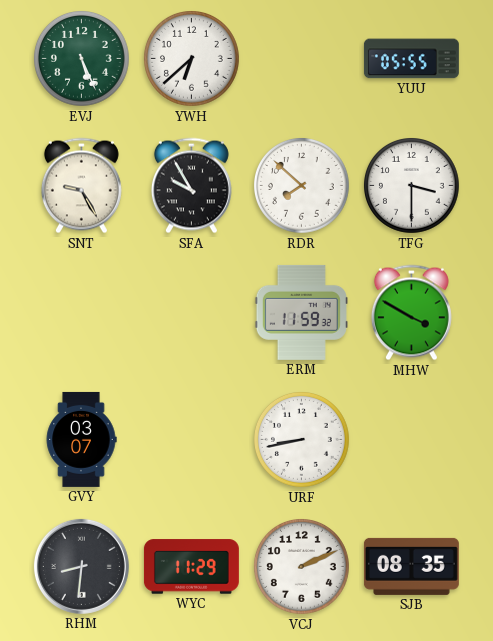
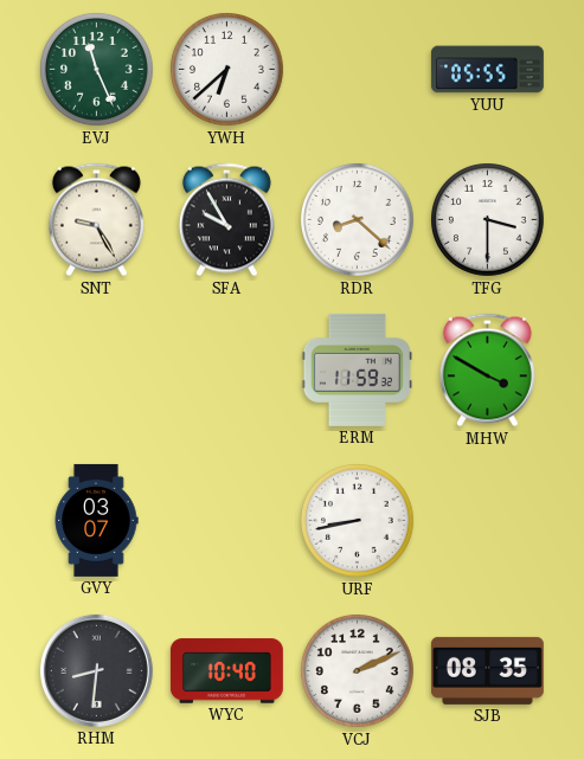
EVJ: 5:26 -> 11:26
RDR: 7:52 -> 8:22
WYC: 11:29 -> 10:40
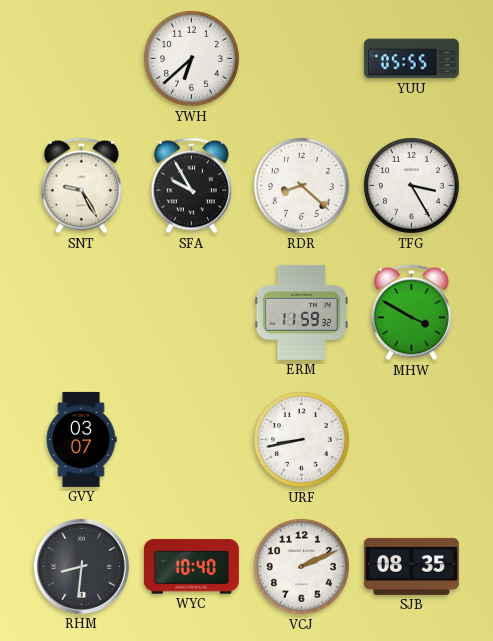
EVJ: 11:26 -> none
TFG: 3:30 -> 3:25
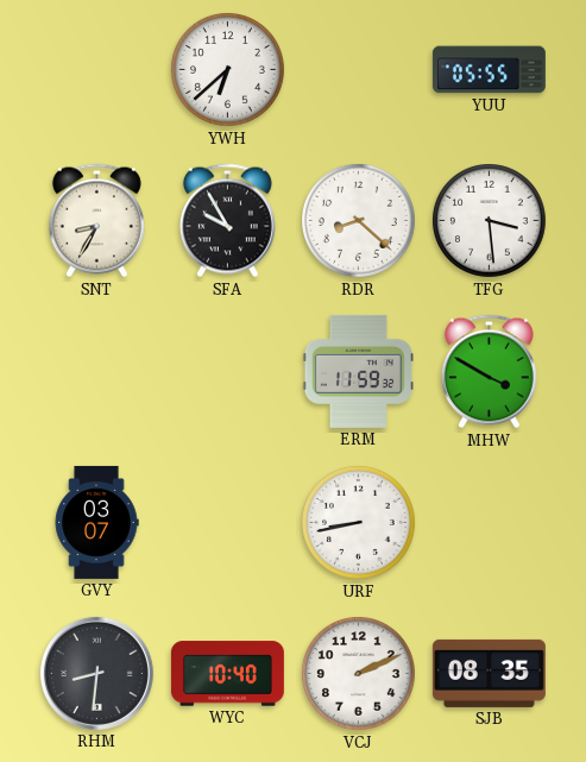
SNT: 9:25 -> 8:35
TFG: 3:25 -> 3:29
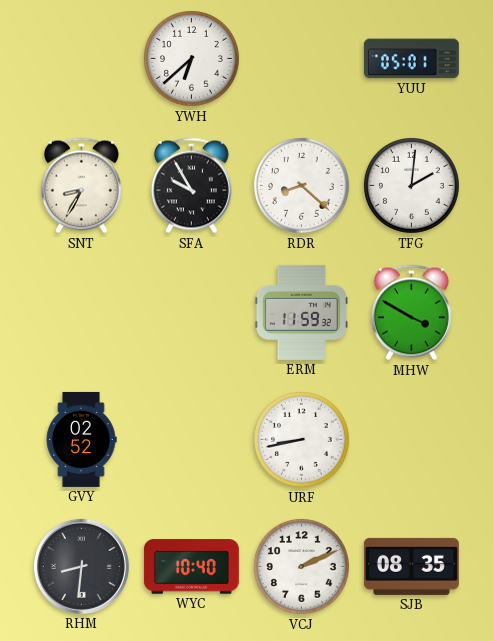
YUU: 05:55 -> 05:01
TFG: 3:29 -> 2:01
GVY: 03:07 -> 02:52
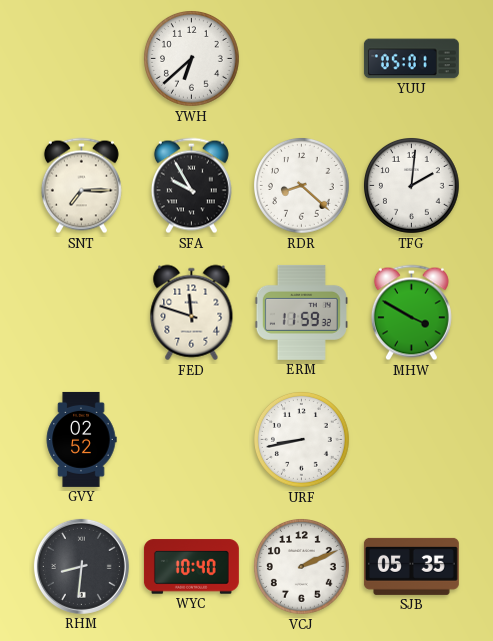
SNT: 8:35 -> 7:15
FED: none -> 11:48
SJB: 08:35 -> 05:35
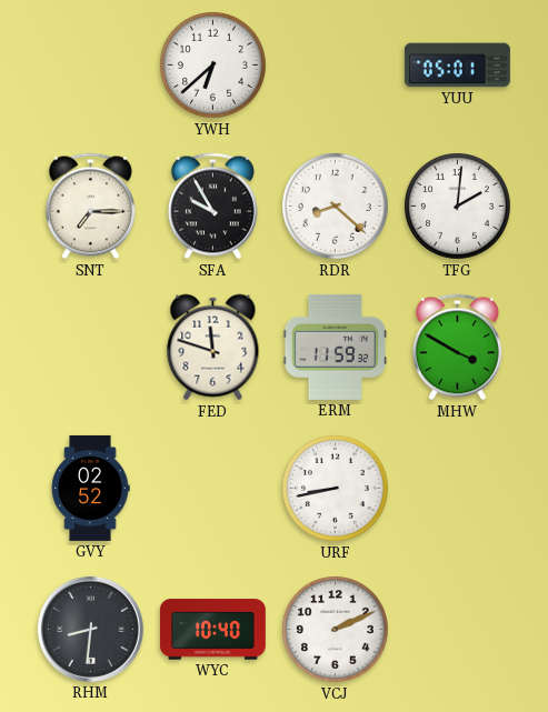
SJB: 05:35 -> none
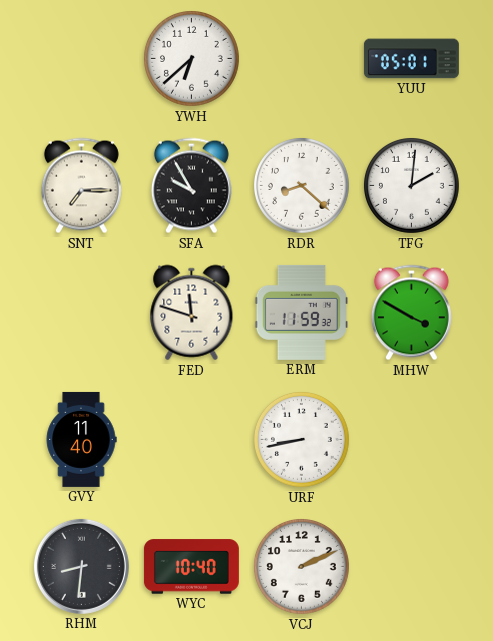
GVY: 02:52 -> 11:40
